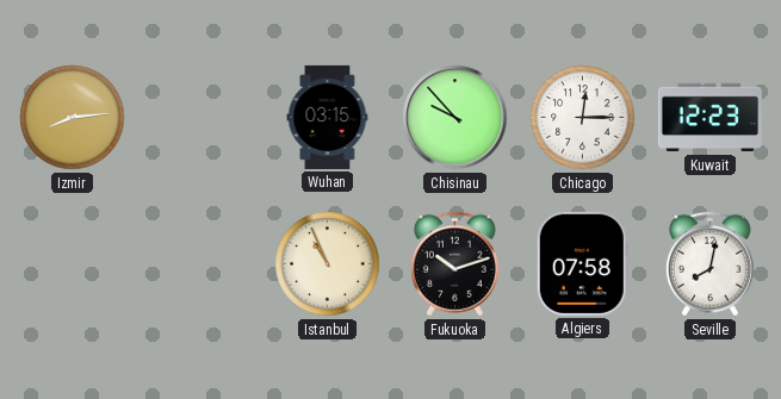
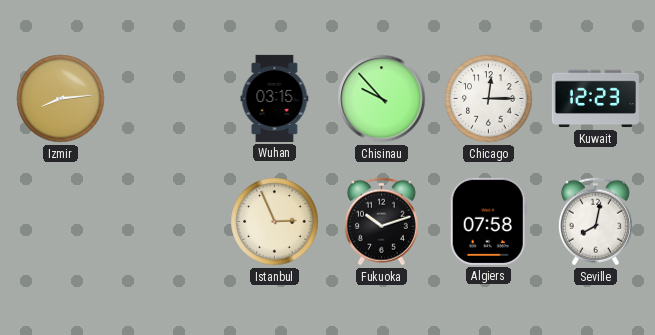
Istanbul: 10:56 -> 2:56
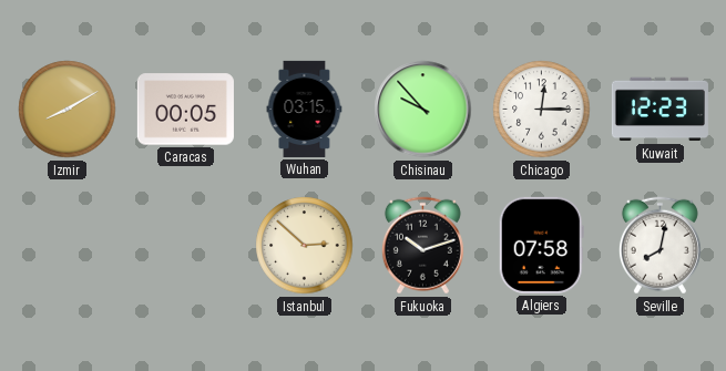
Izmir: 8:14 -> 8:10
Caracas: none -> 00:05
Istanbul: 2:56 -> 2:52
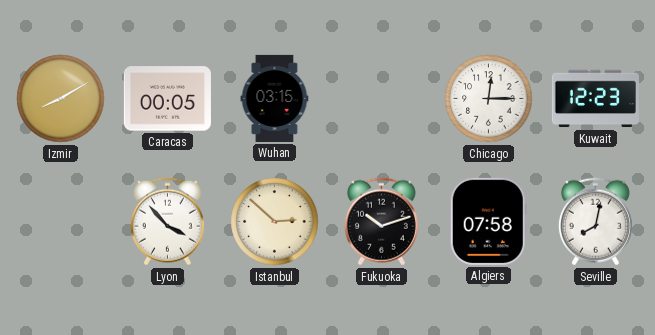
Chisinau: 9:53 -> none
Lyon: none -> 3:53
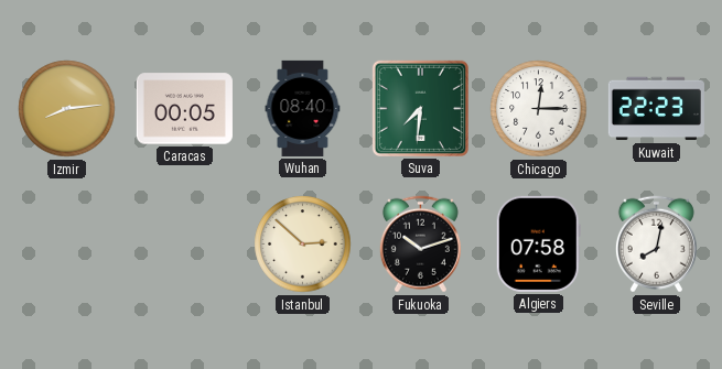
Izmir: 8:10 -> 8:14
Wuhan: 03:15 -> 08:40
Suva: none -> 7:31
Kuwait: 12:23 -> 22:23
Lyon: 3:53 -> none
